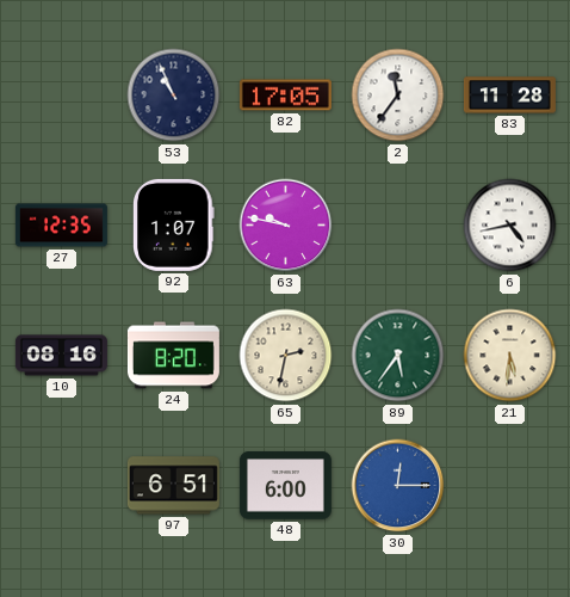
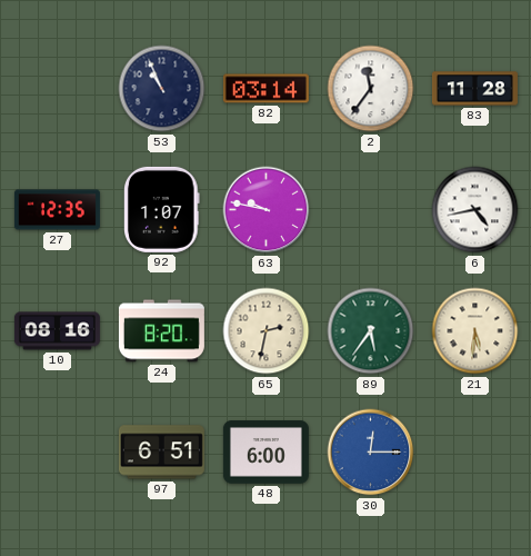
82: 17:05 -> 03:14
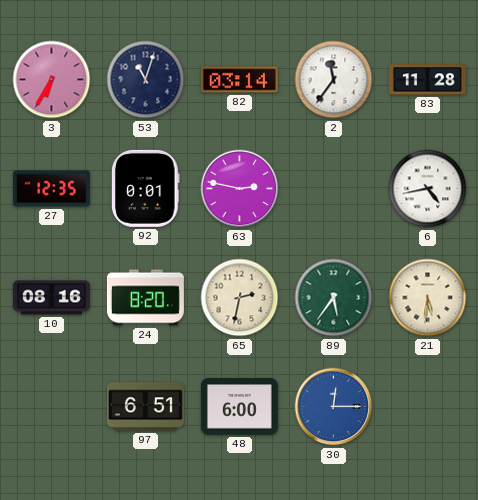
3: none -> 6:35
53: 10:56 -> 11:03
92: 1:07 -> 0:01
63: 9:47 -> 2:47
